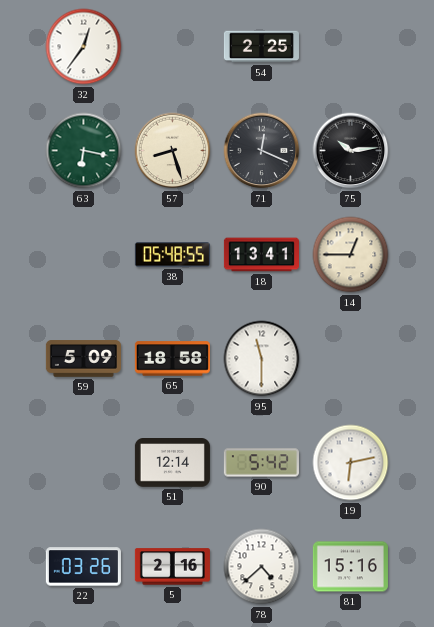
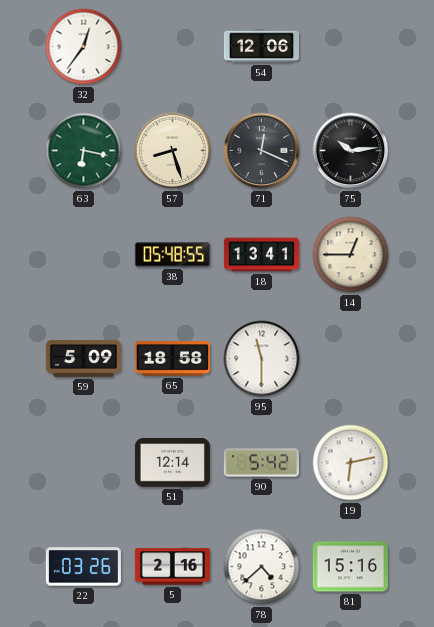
54: 2:25 -> 12:06
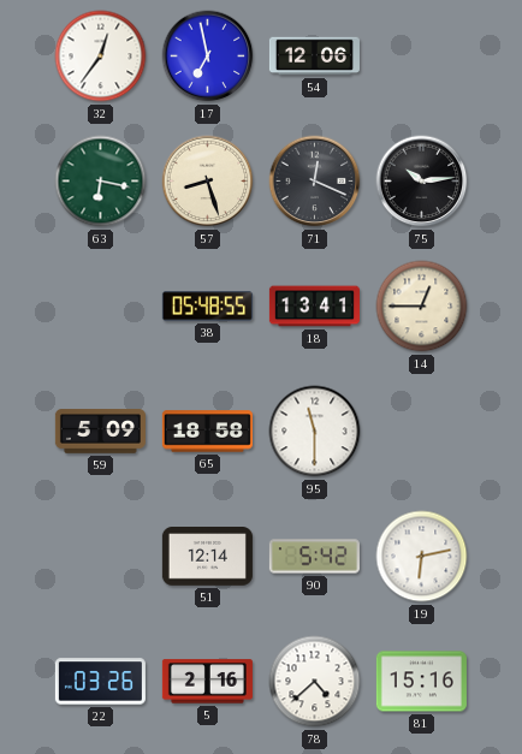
17: none -> 6:58
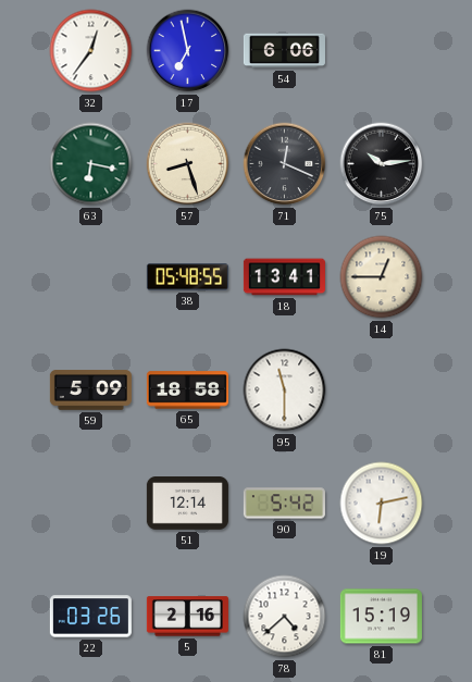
54: 12:06 -> 6:06
81: 15:16 -> 15:19
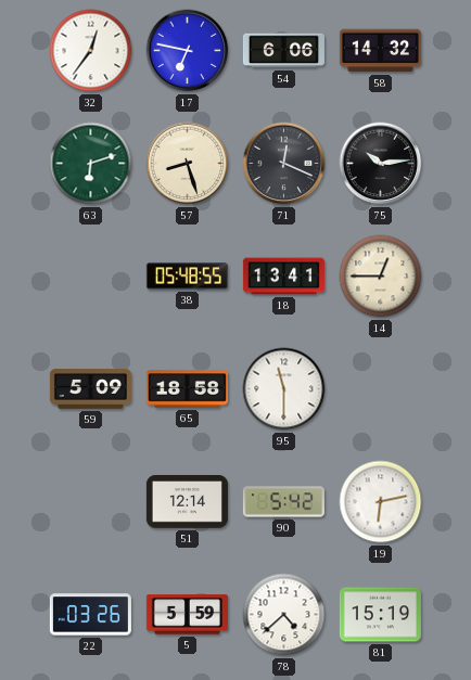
17: 6:58 -> 6:47
58: none -> 14:32
63: 6:17 -> 6:12
5: 2:16 -> 5:59
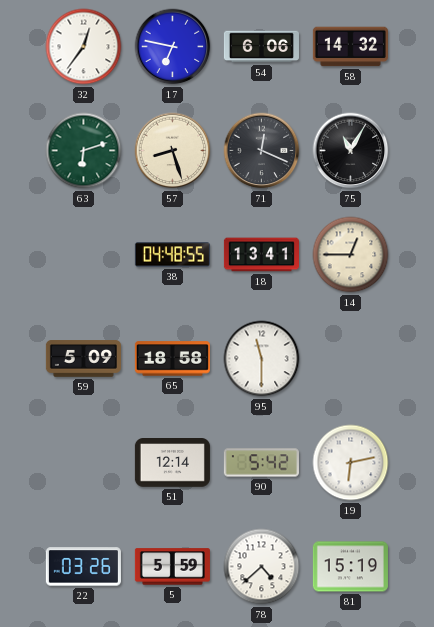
75: 10:14 -> 11:05
38: 05:48 -> 04:48
